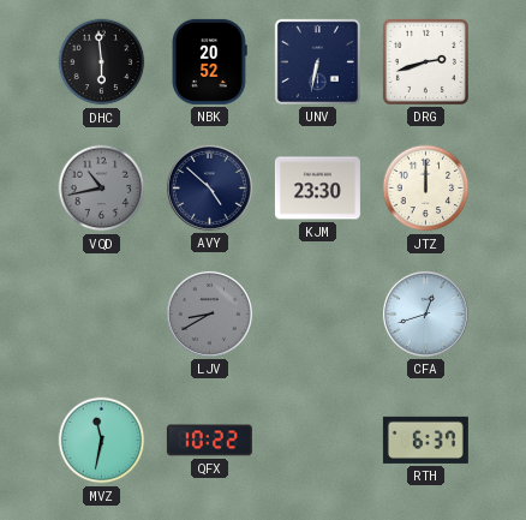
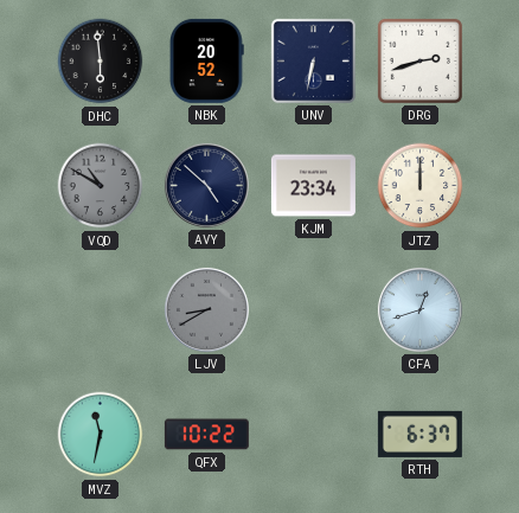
VQD: 10:43 -> 10:50
KJM: 23:30 -> 23:34
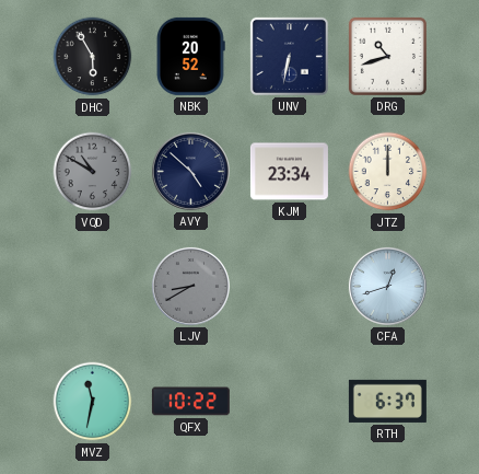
DHC: 5:59 -> 5:55
DRG: 2:42 -> 10:42
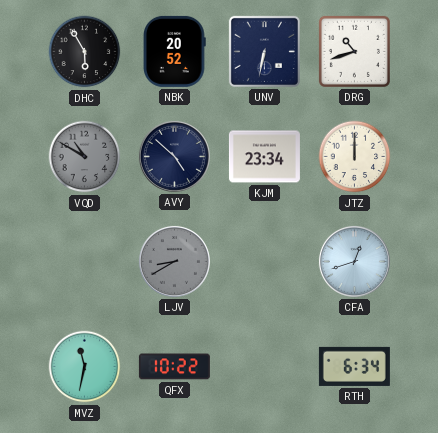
RTH: 6:37 -> 6:34
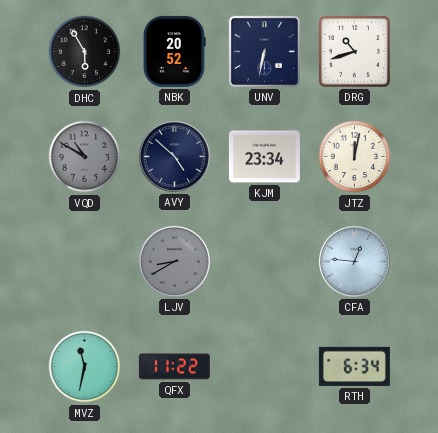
JTZ: 12:00 -> 12:02
CFA: 12:42 -> 12:46
QFX: 10:22 -> 11:22
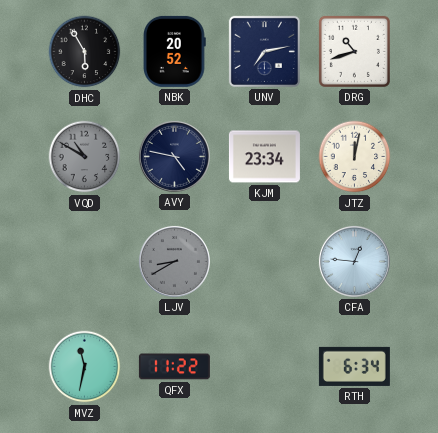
UNV: 6:32 -> 7:13
AVY: 4:52 -> 4:47
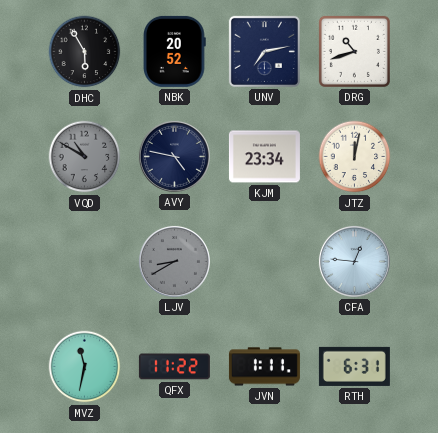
JVN: none -> 1:11
RTH: 6:34 -> 6:31
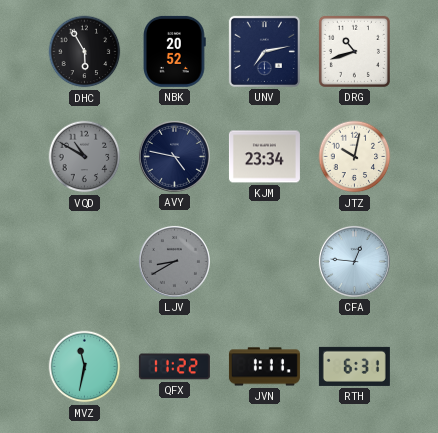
JTZ: 12:02 -> 10:02
